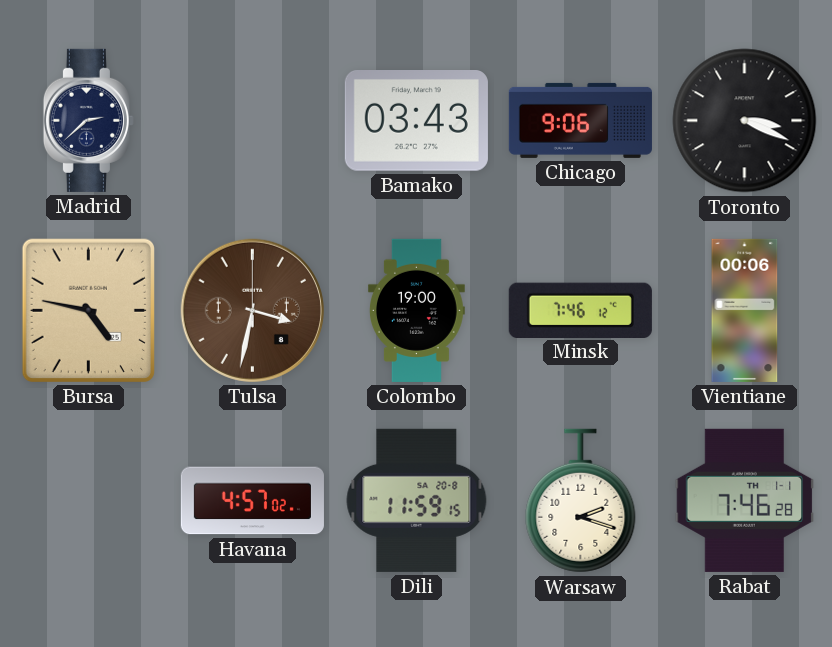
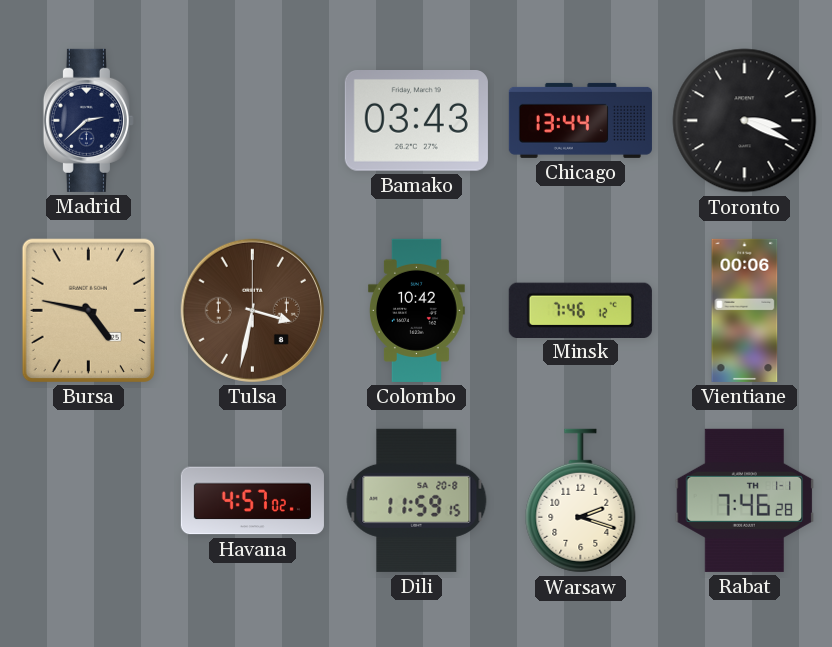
Chicago: 9:06 -> 13:44
Colombo: 19:00 -> 10:42
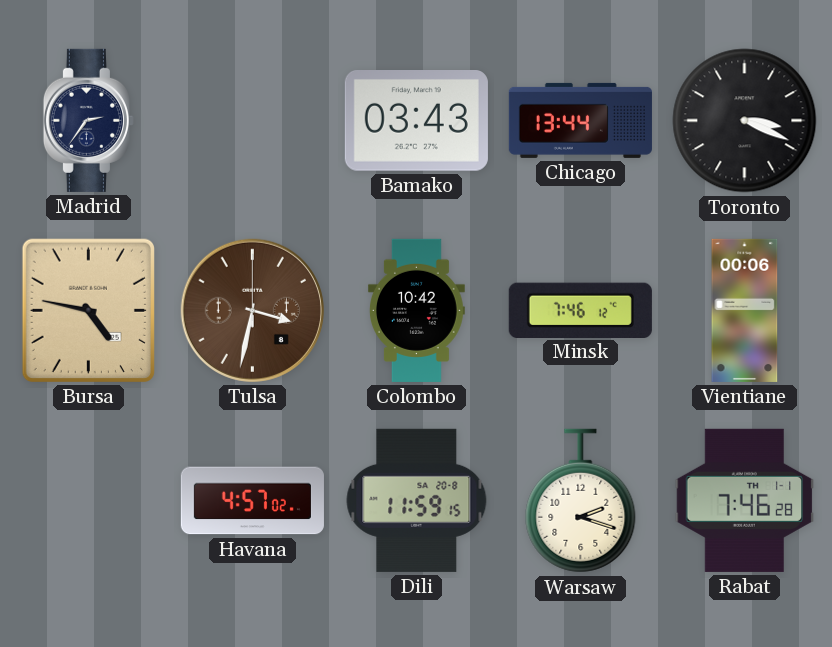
Madrid: 2:38 -> 2:36
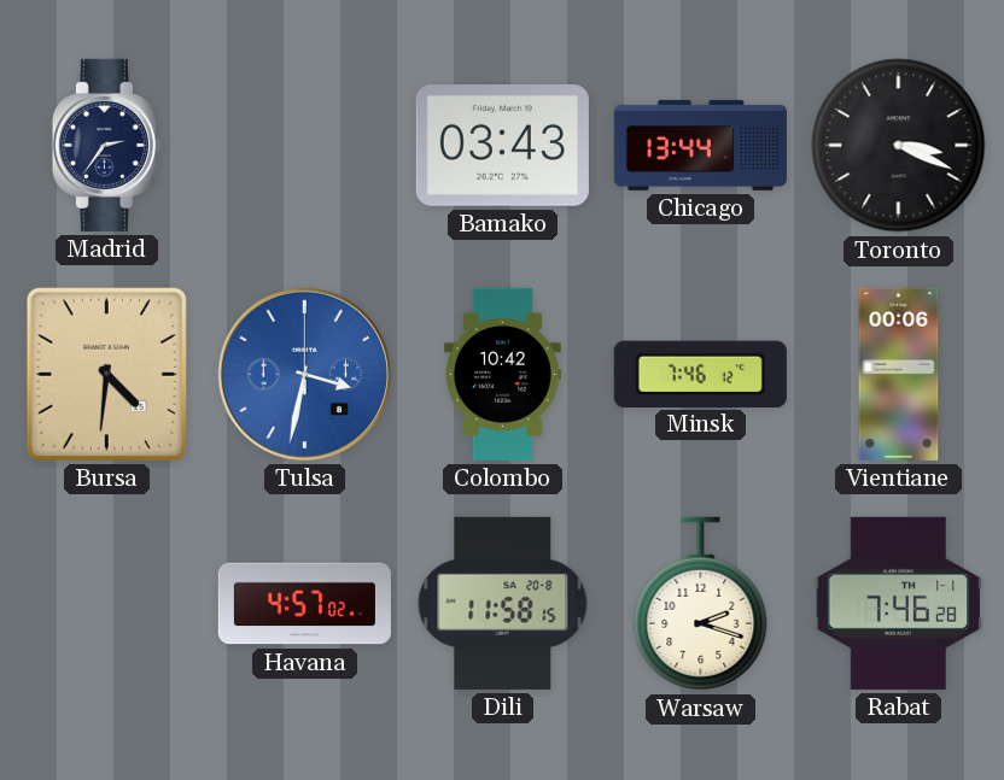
Bursa: 4:47 -> 4:31
Tulsa dial: brown -> blue
Dili: 11:59 -> 11:58
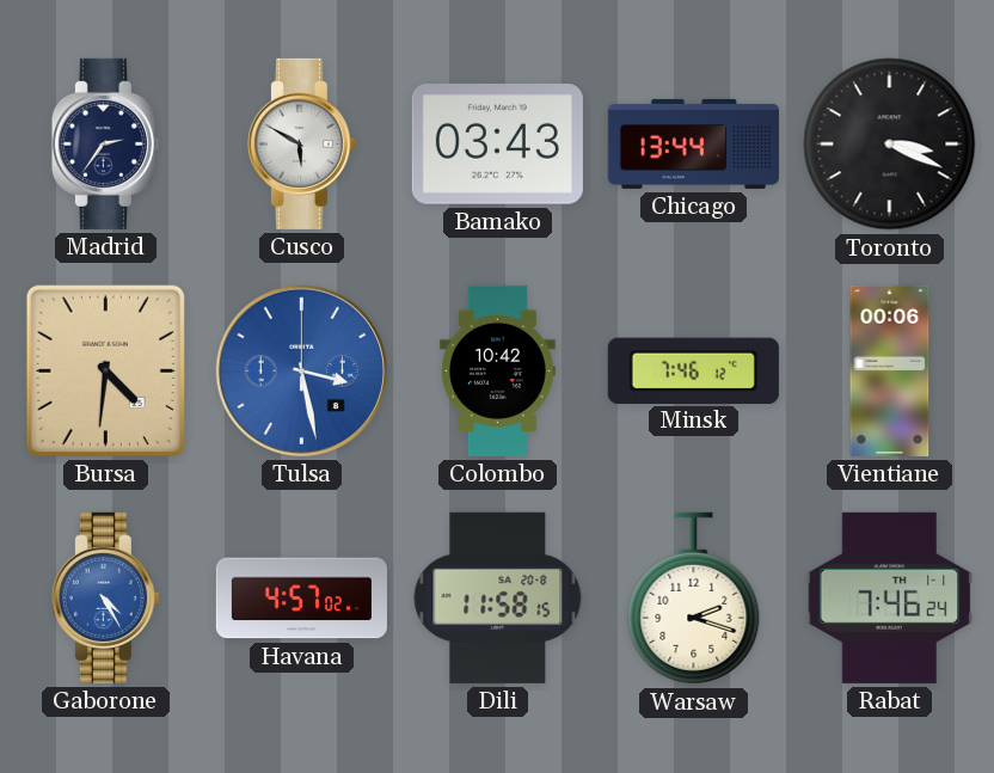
Cusco: none -> 5:50
Tulsa: 3:32 -> 3:28
Gaborone: none -> 4:25
Rabat: 7:46:28 -> 7:46:24
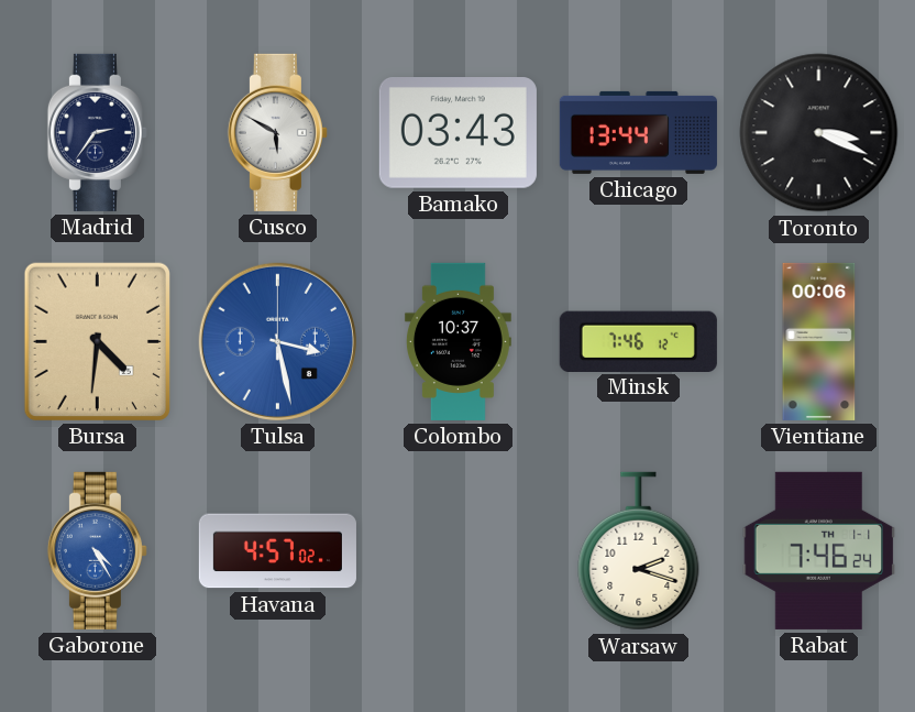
Colombo: 10:42 -> 10:37
Dili: 11:58 -> none
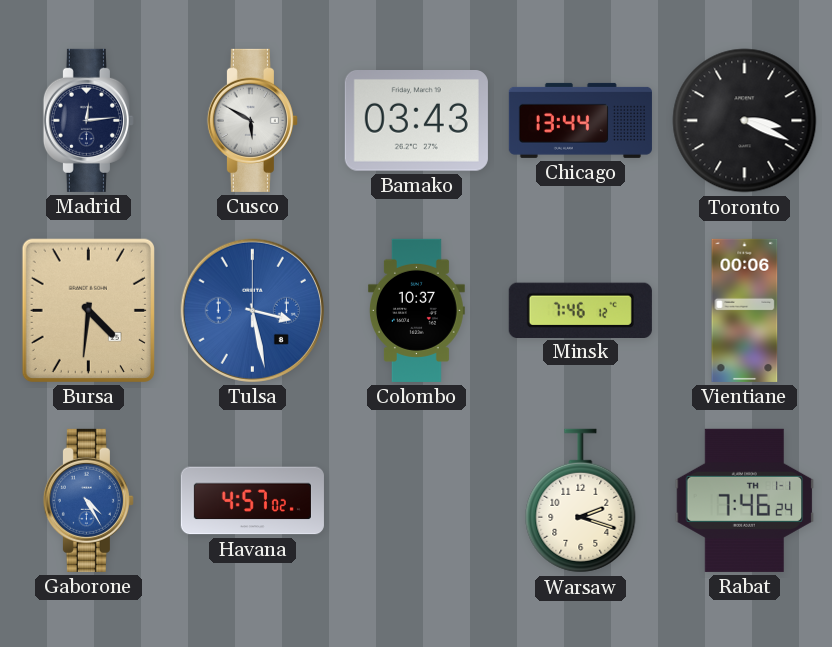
Madrid: 2:36 -> 12:14
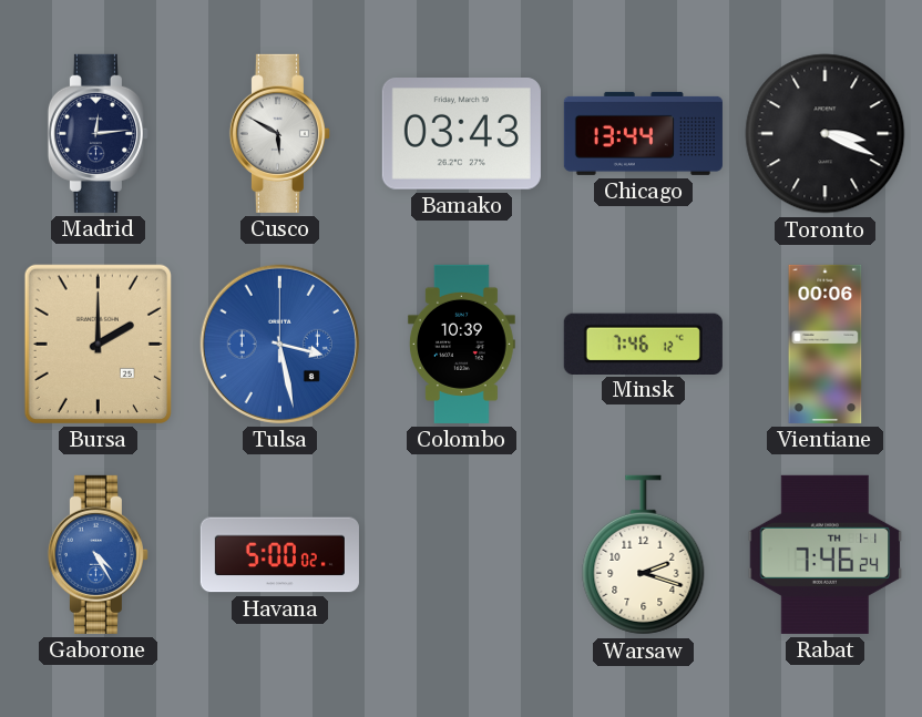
Bursa: 4:31 -> 2:00
Colombo: 10:37 -> 10:39
Havana: 4:57 -> 5:00
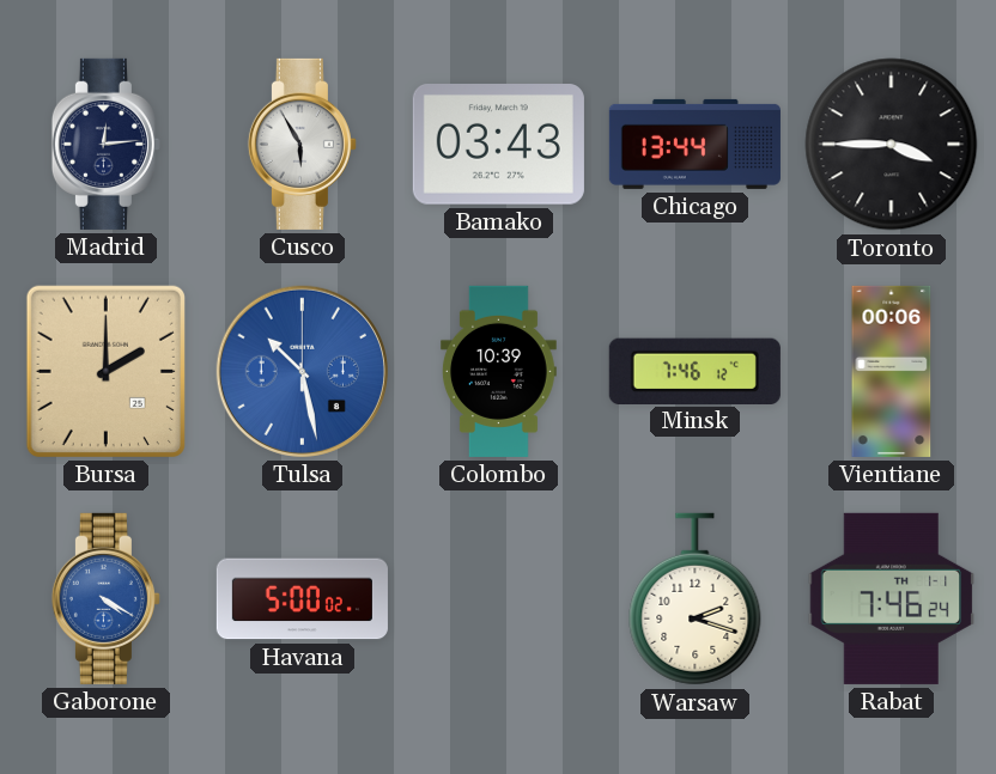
Cusco: 5:50 -> 5:55
Toronto: 3:19 -> 3:45
Tulsa: 3:28 -> 10:28
Gaborone: 4:25 -> 4:20
